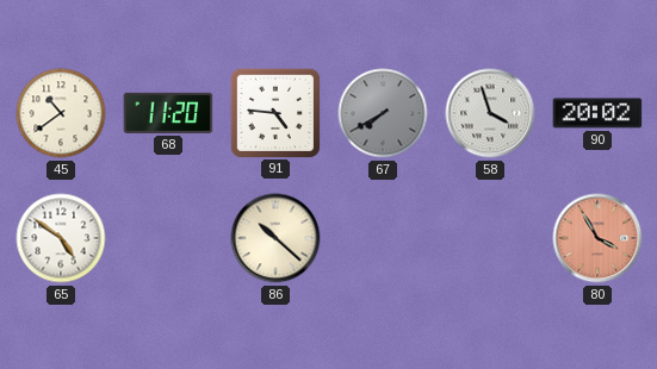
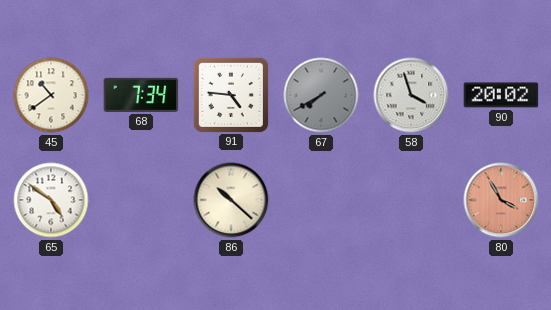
68: 11:20 -> 7:34
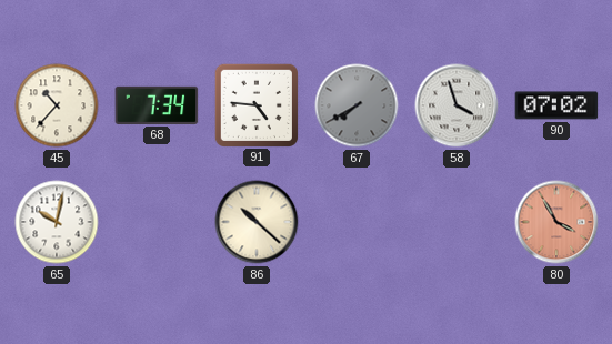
45: 10:39 -> 10:37
90: 20:02 -> 07:02
65: 4:51 -> 10:02
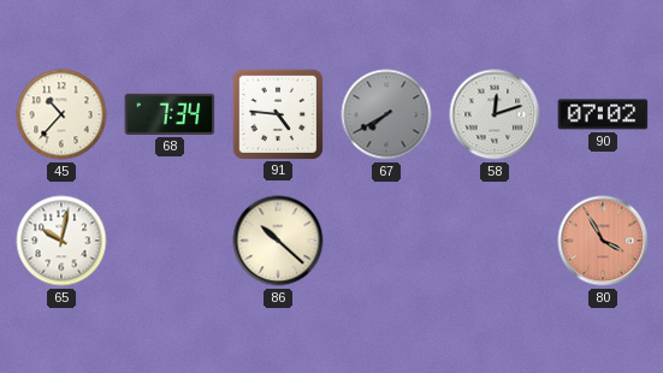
58: 3:57 -> 12:12
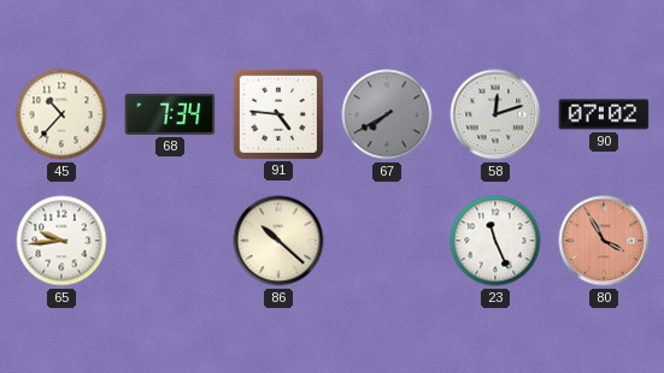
65: 10:02 -> 9:44
23: none -> 11:26
